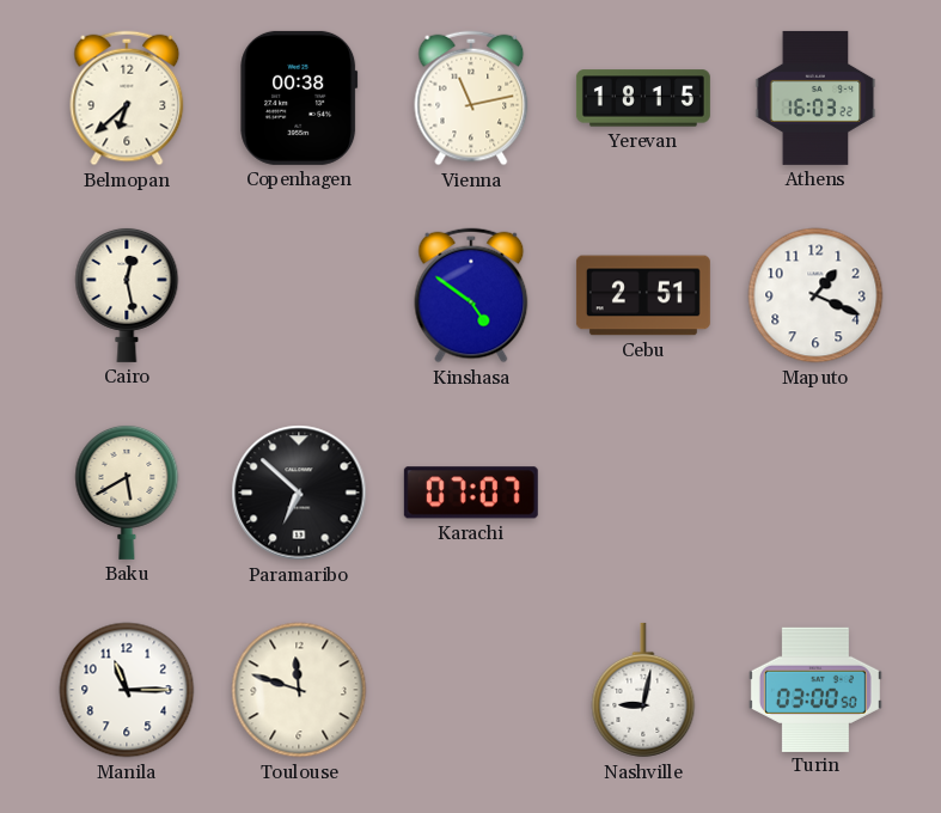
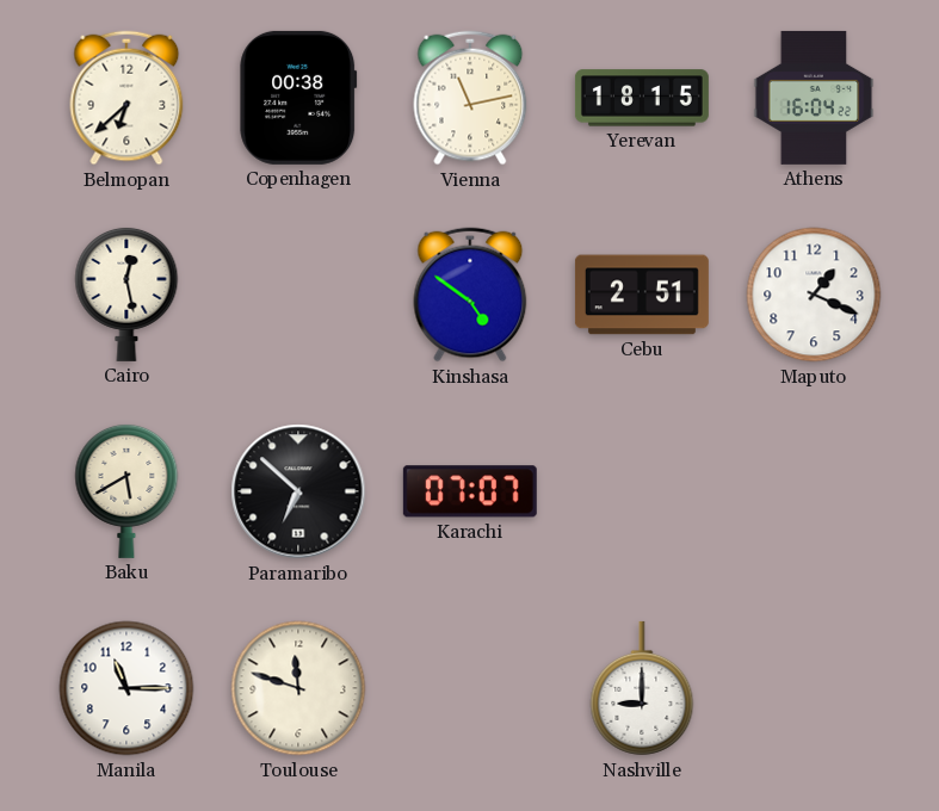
Athens: 16:03 -> 16:04
Nashville: 9:02 -> 9:00
Turin: 03:00 -> none
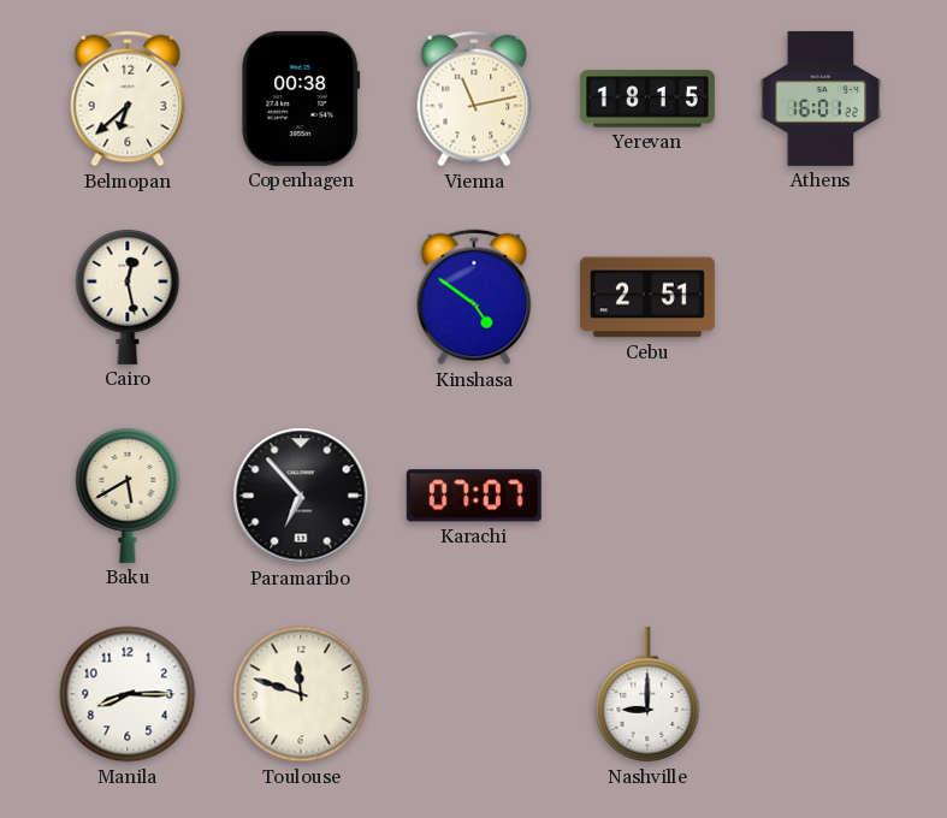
Athens: 16:04 -> 16:01
Maputo: 1:19 -> none
Paramaribo: 6:52 -> 6:53
Manila: 11:15 -> 8:15
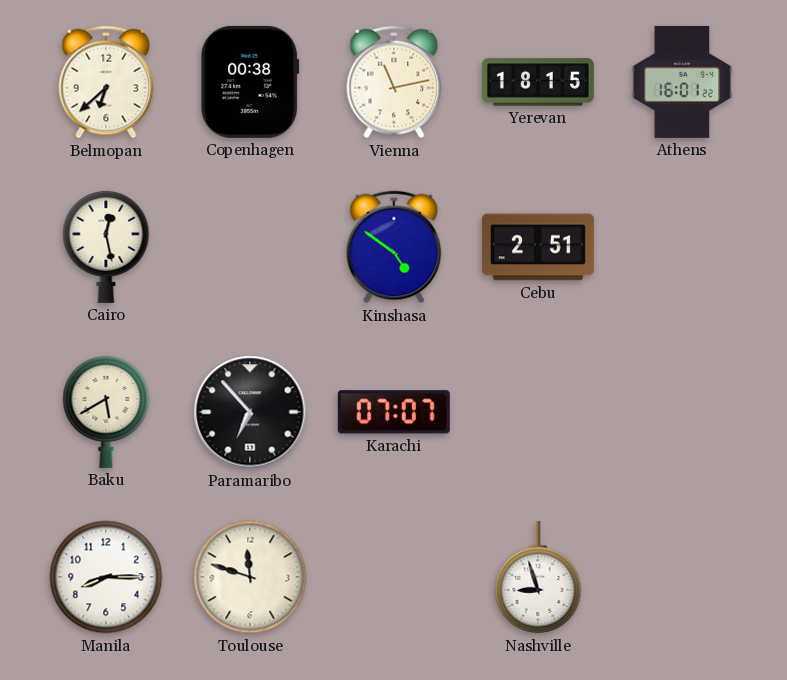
Nashville: 9:00 -> 8:57
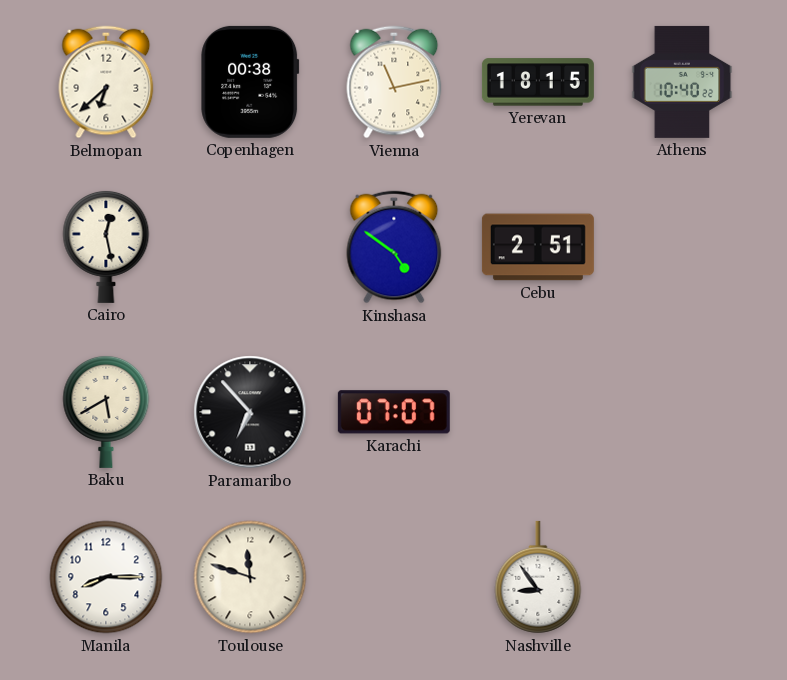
Athens: 16:01 -> 10:40
Nashville: 8:57 -> 8:54
